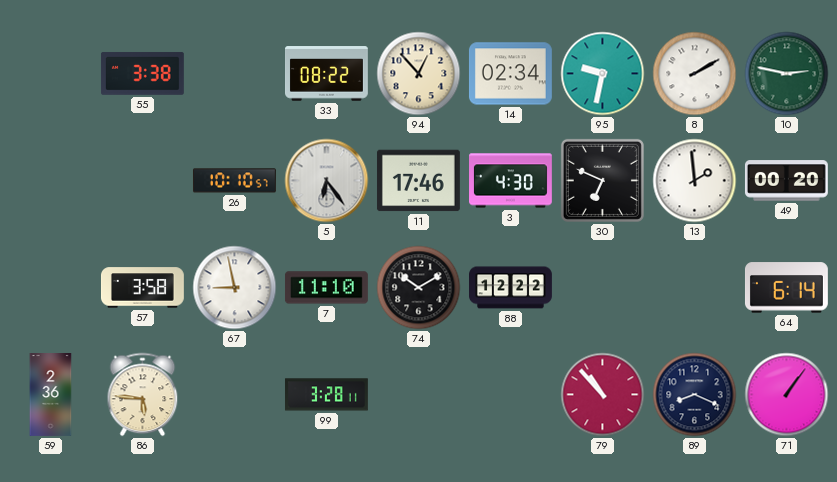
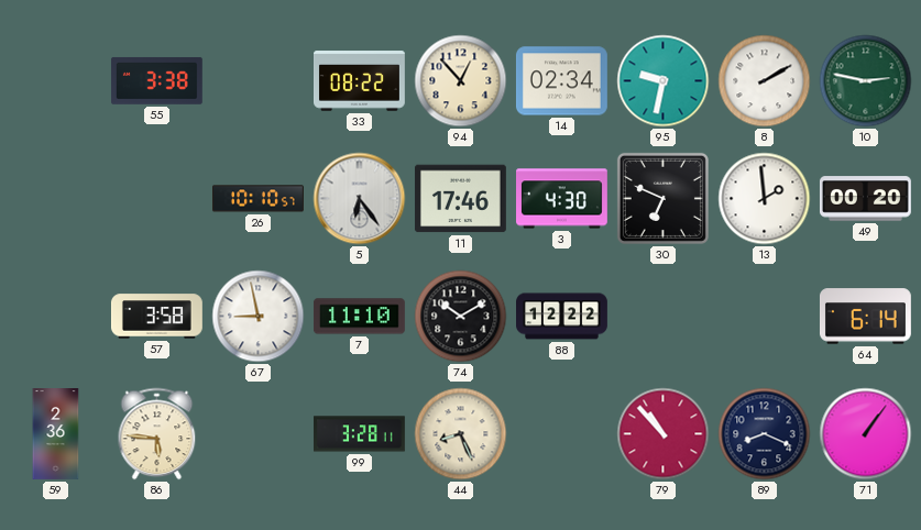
44: none -> 8:26
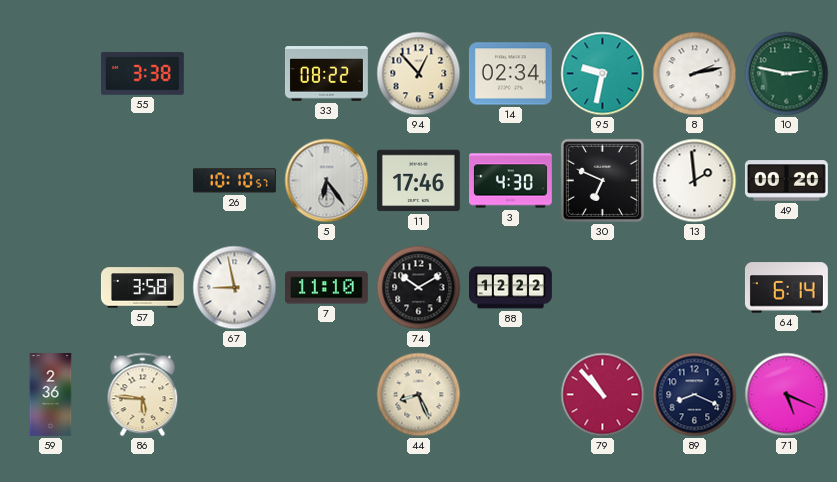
8: 2:10 -> 2:13
99: 3:28 -> none
71: 1:06 -> 5:19
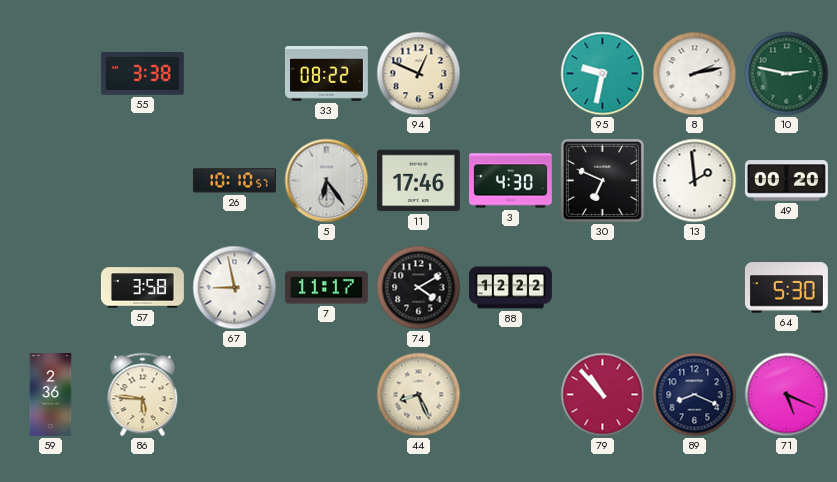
94: 12:53 -> 12:49
14: 02:34 -> none
7: 11:10 -> 11:17
74: 10:10 -> 4:10
64: 6:14 -> 5:30
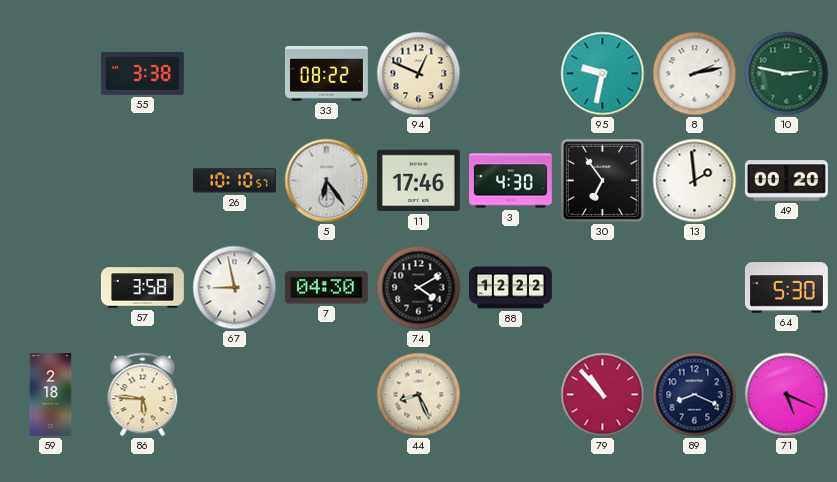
30: 6:49 -> 6:54
7: 11:17 -> 04:30
59: 2:36 -> 2:18
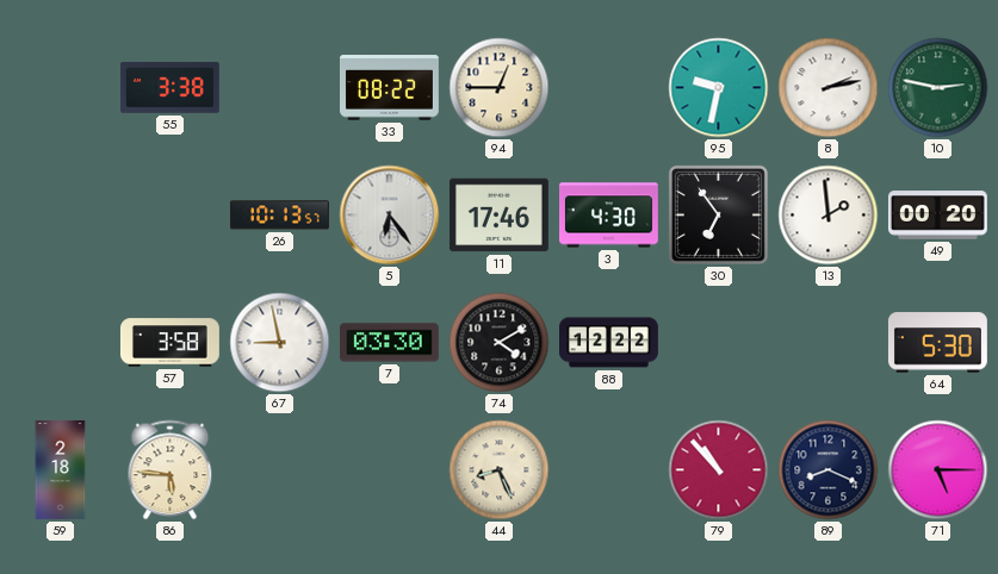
94: 12:49 -> 12:45
26: 10:10 -> 10:13
7: 04:30 -> 03:30
71: 5:19 -> 5:15
